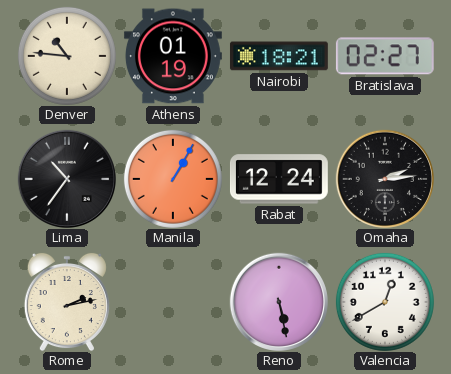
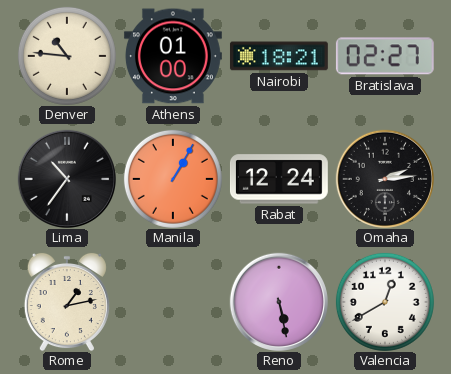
Athens: 01:19 -> 01:00
Rome: 2:13 -> 1:13
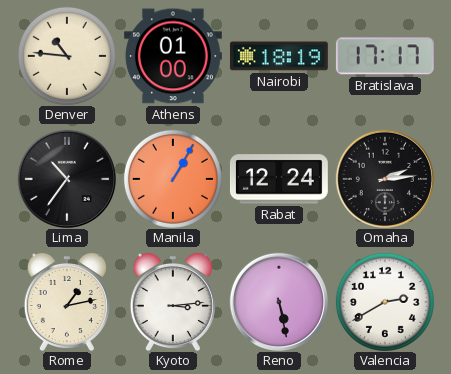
Nairobi: 18:21 -> 18:19
Bratislava: 02:27 -> 17:17
Kyoto: none -> 3:14
Valencia: 12:40 -> 2:40
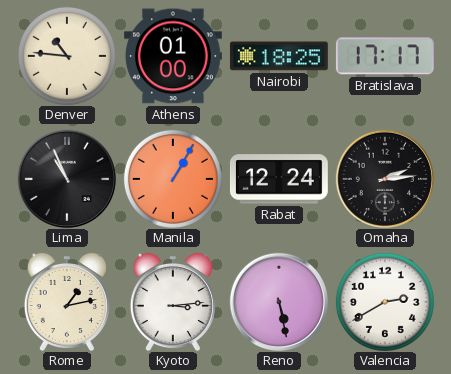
Nairobi: 18:19 -> 18:25
Lima: 10:36 -> 10:56
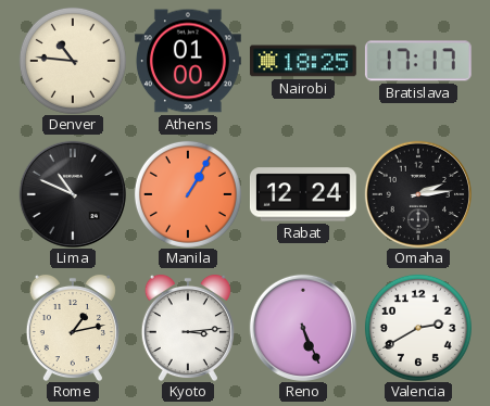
Lima: 10:56 -> 10:49
Reno: 5:28 -> 5:26
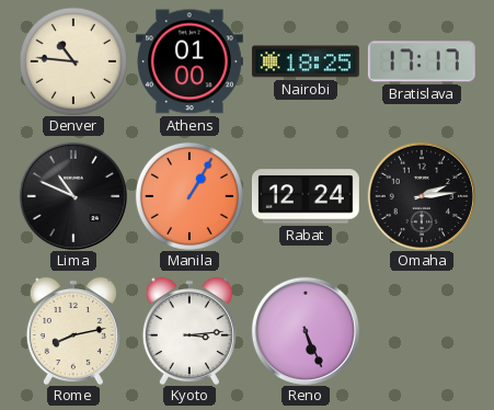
Rome: 1:13 -> 8:13
Valencia: 2:40 -> none
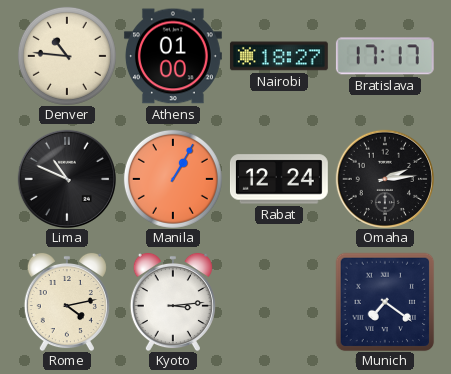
Nairobi: 18:25 -> 18:27
Rome: 8:13 -> 4:13
Reno: 5:26 -> none
Munich: none -> 7:21
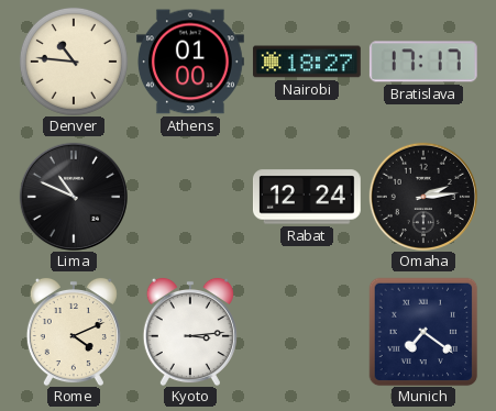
Manila: 1:05 -> none
Rome: 4:13 -> 4:11
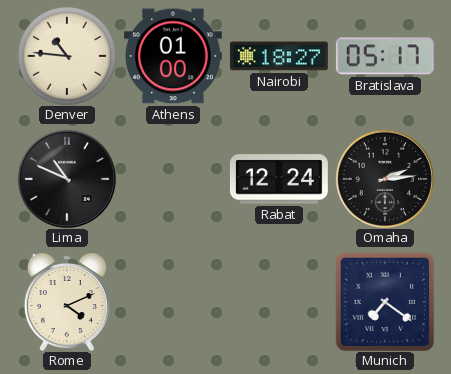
Bratislava: 17:17 -> 05:17
Kyoto: 3:14 -> none
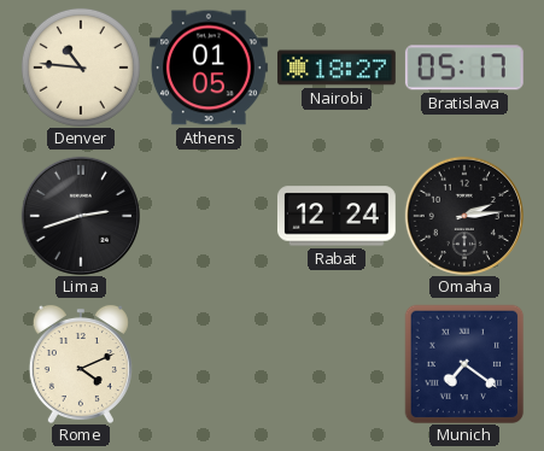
Athens: 01:00 -> 01:05
Lima: 10:49 -> 2:42
